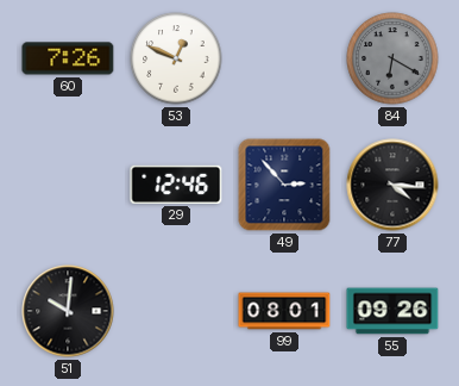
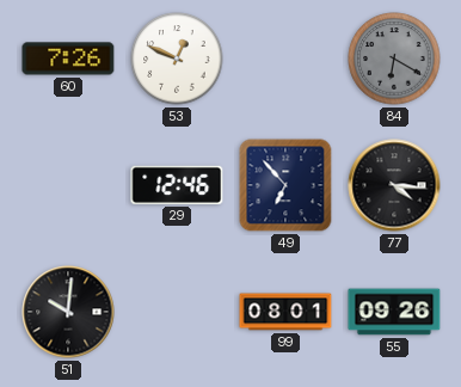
49: 2:53 -> 6:53
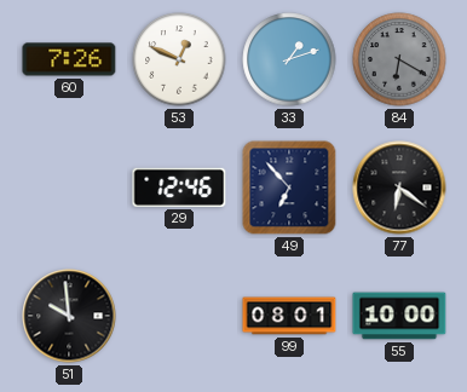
33: none -> 1:12
77: 4:16 -> 6:21
51: 10:01 -> 9:59
55: 09:26 -> 10:00
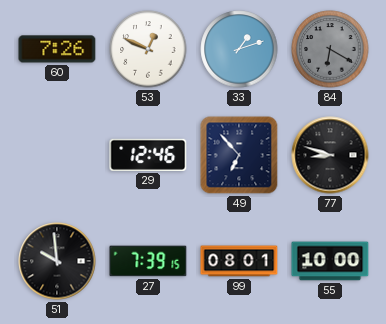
77: 6:21 -> 8:48
27: none -> 7:39
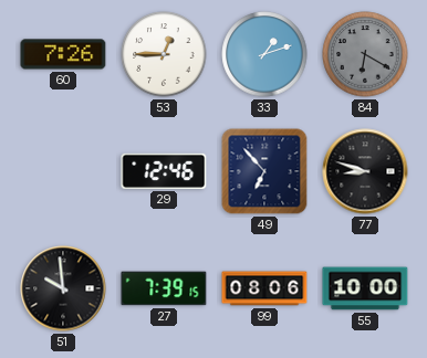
53: 12:49 -> 12:45
99: 08:01 -> 08:06
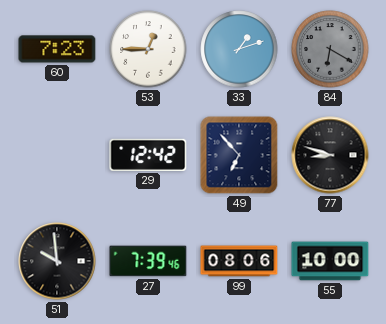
60: 7:26 -> 7:23
29: 12:46 -> 12:42
27: 7:39:15 -> 7:39:46
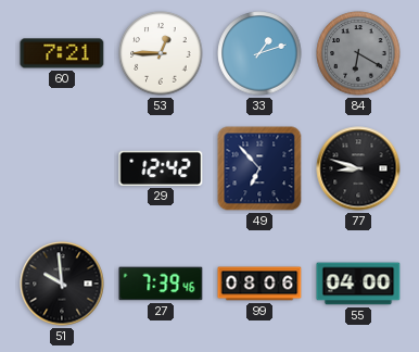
60: 7:23 -> 7:21
55: 10:00 -> 04:00
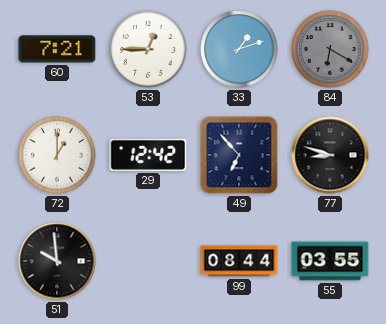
72: none -> 1:00
27: 7:39 -> none
99: 08:06 -> 08:44
55: 04:00 -> 03:55
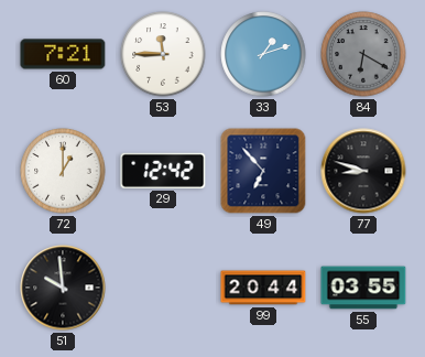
53: 12:45 -> 11:45
99: 08:44 -> 20:44
